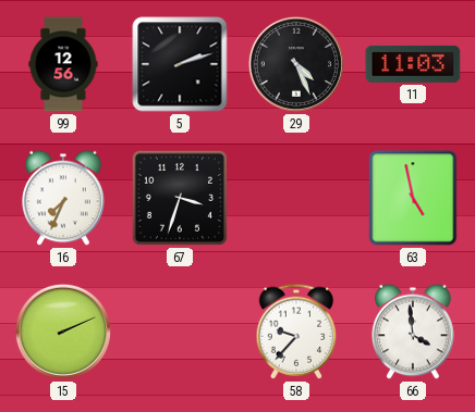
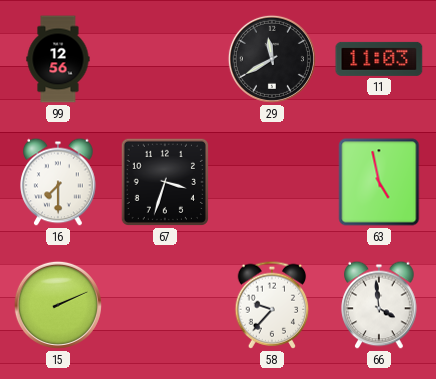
5: 2:12 -> none
29: 4:26 -> 11:40
16: 7:34 -> 7:30
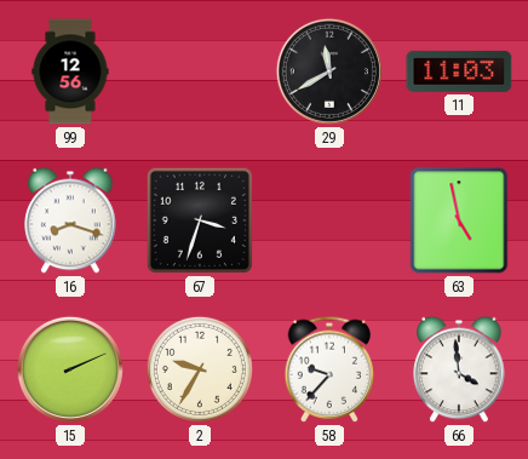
16: 7:30 -> 8:18
2: none -> 9:35
